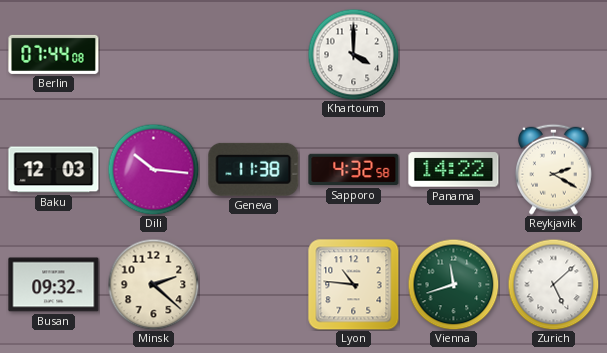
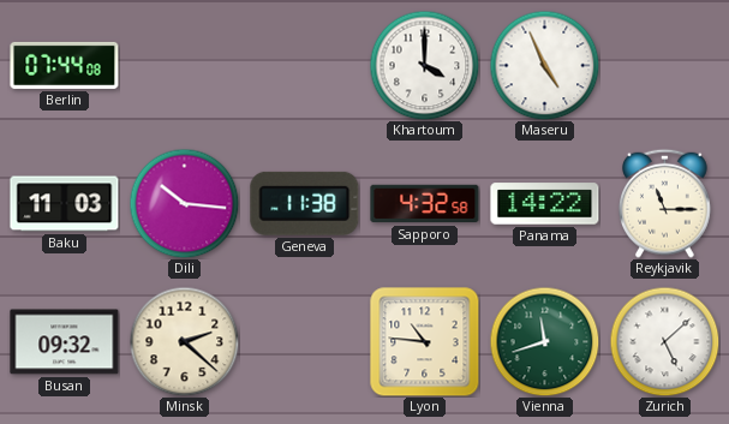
Maseru: none -> 4:56
Baku: 12:03 -> 11:03
Reykjavik: 2:20 -> 11:15
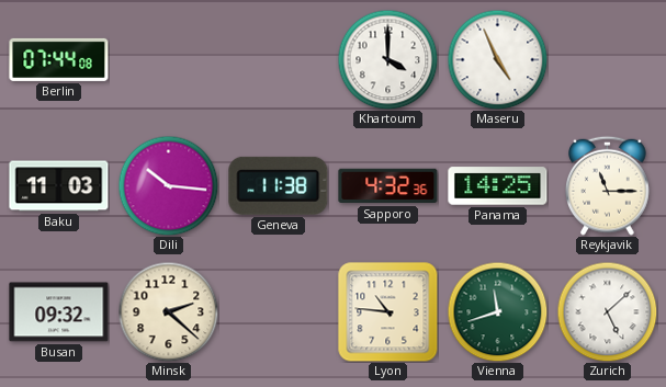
Sapporo: 4:32:58 -> 4:32:36
Panama: 14:22 -> 14:25
